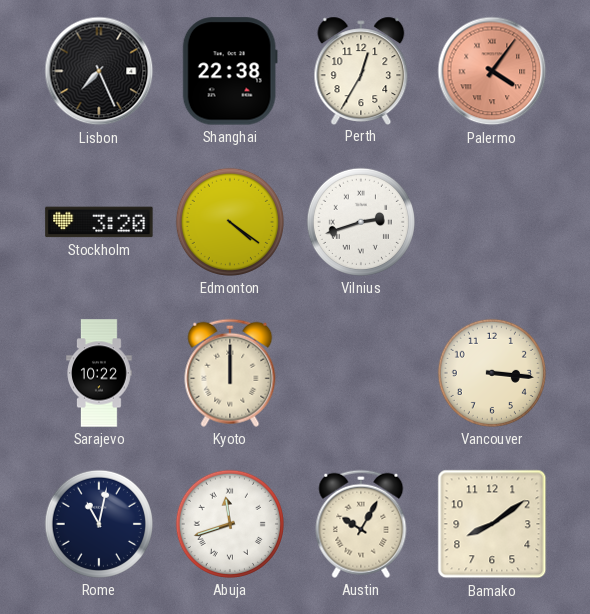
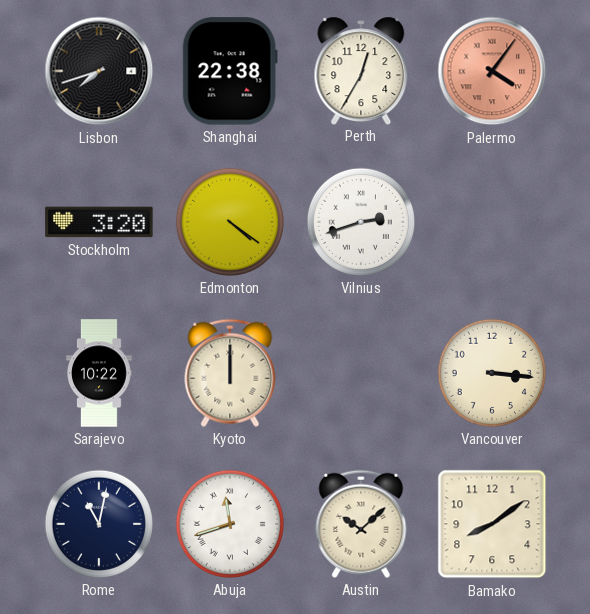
Lisbon: 7:26 -> 7:42
Austin: 10:05 -> 10:08
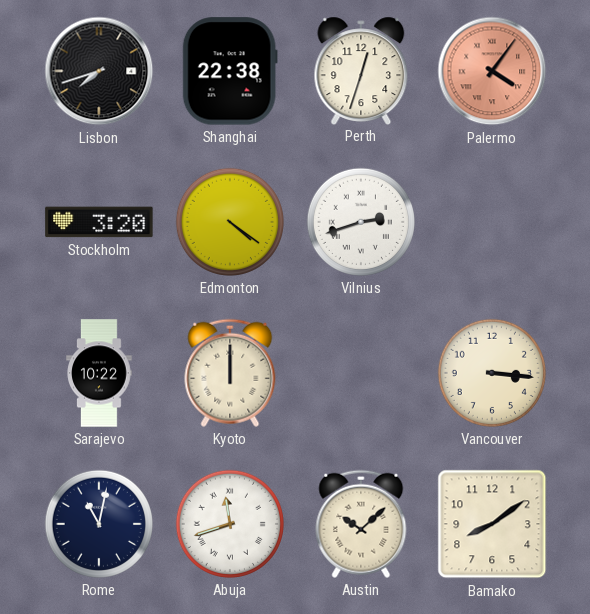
Perth: 12:35 -> 12:33
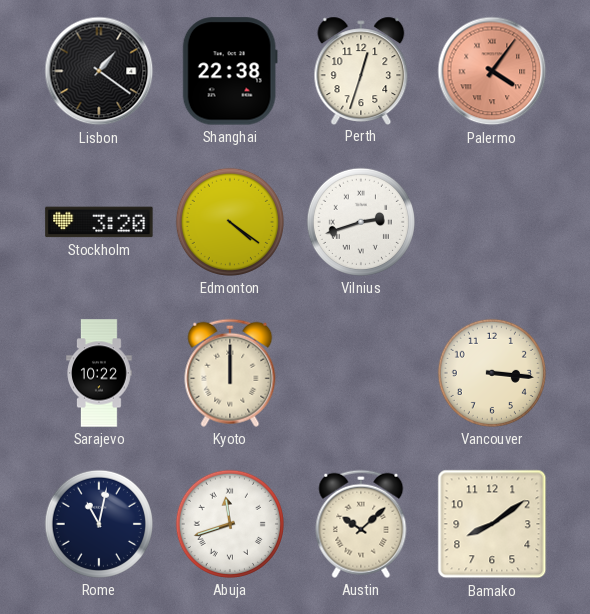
Lisbon: 7:42 -> 1:21
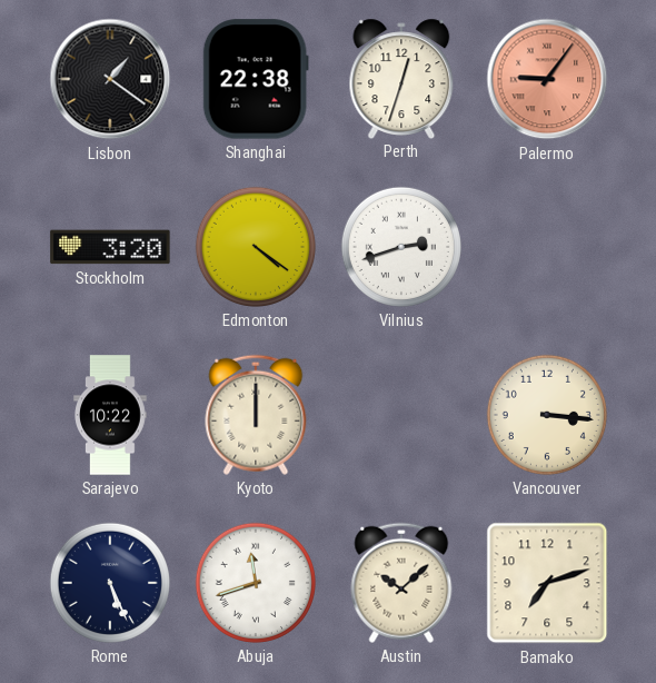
Palermo: 4:06 -> 9:06
Rome: 11:02 -> 5:26
Bamako: 8:09 -> 7:12
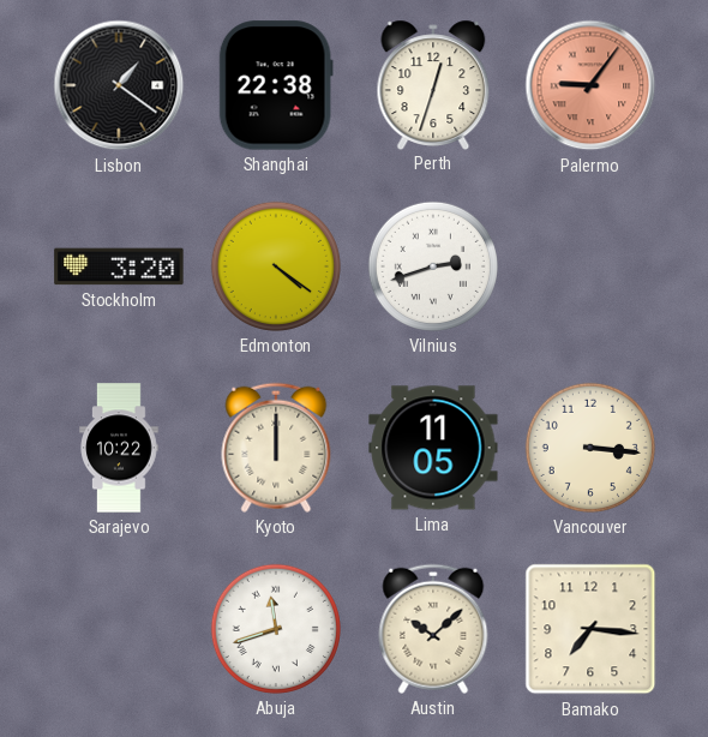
Lima: none -> 11:05
Rome: 5:26 -> none
Bamako: 7:12 -> 7:16
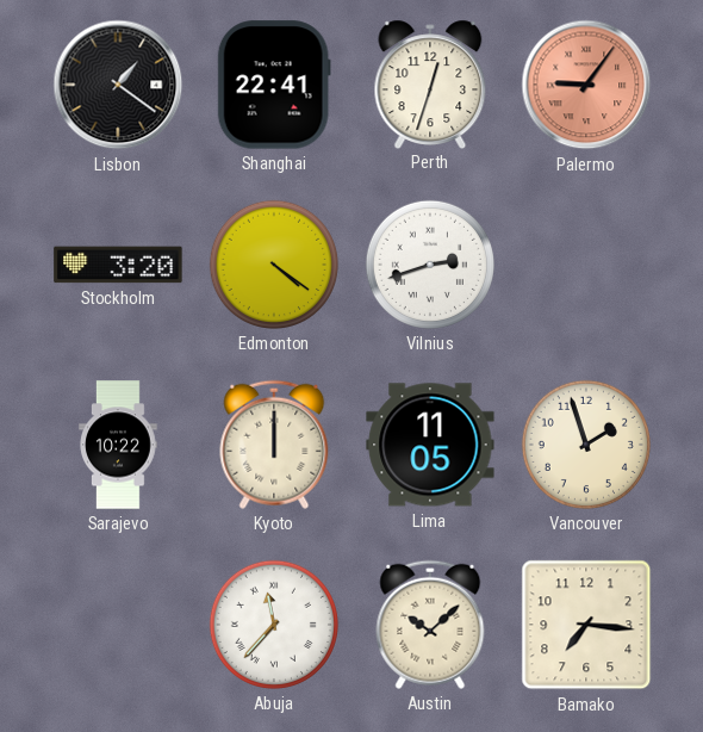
Shanghai: 22:38 -> 22:41
Vancouver: 3:16 -> 1:57
Abuja: 11:42 -> 11:37
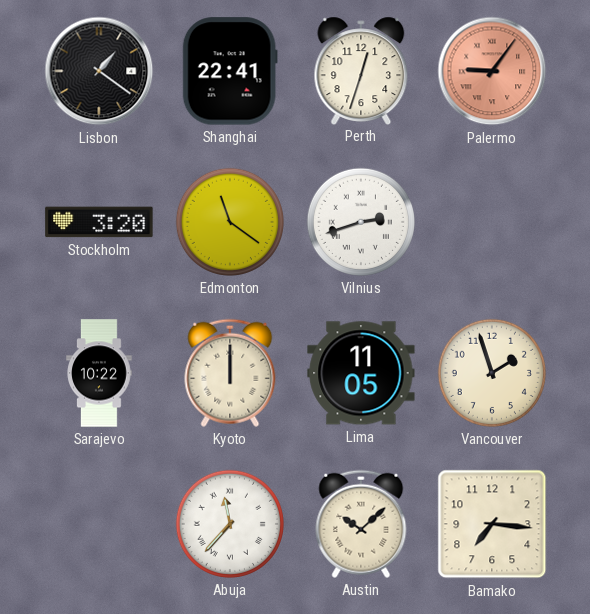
Edmonton: 4:21 -> 11:21
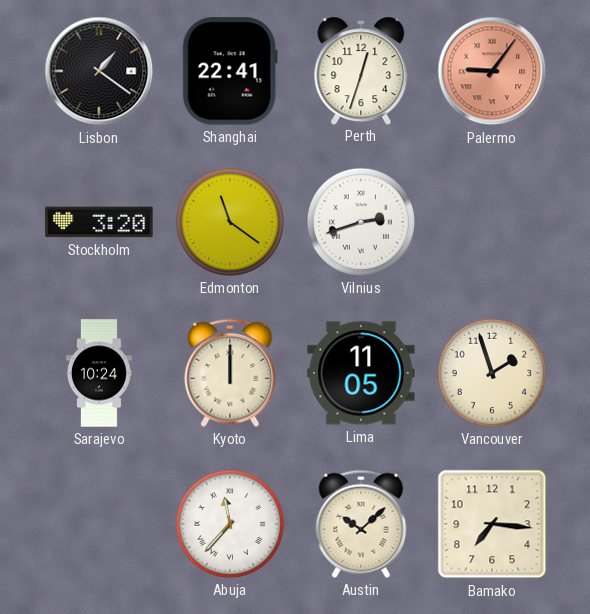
Sarajevo: 10:22 -> 10:24
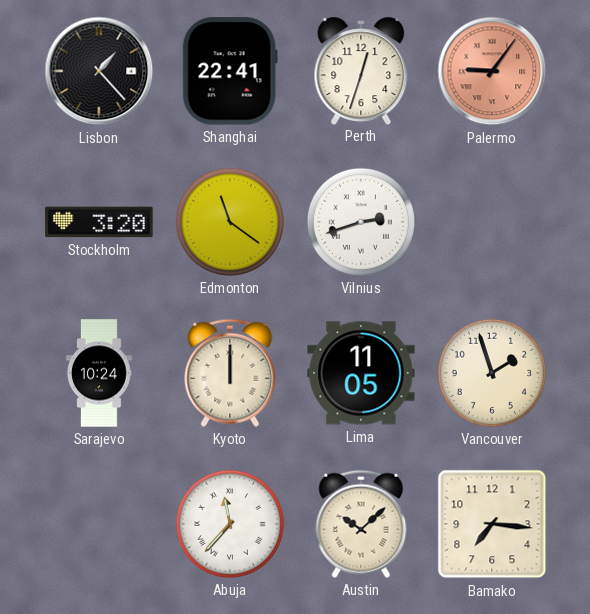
Lisbon: 1:21 -> 1:23
